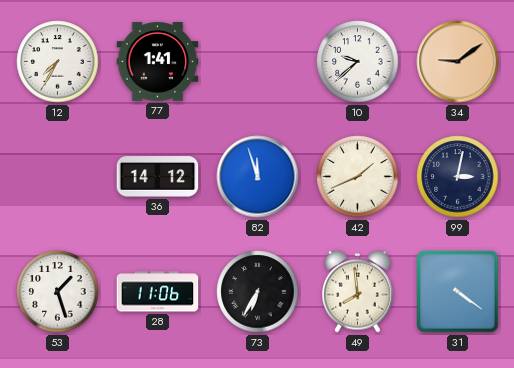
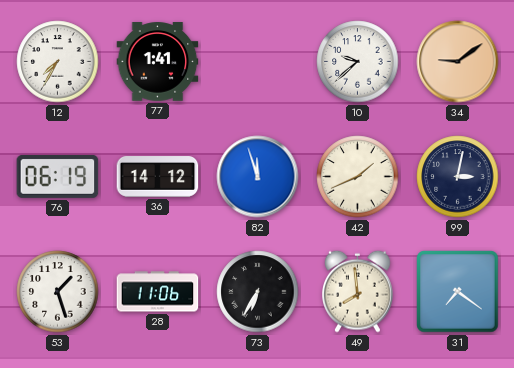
76: none -> 06:19
31: 4:21 -> 7:21
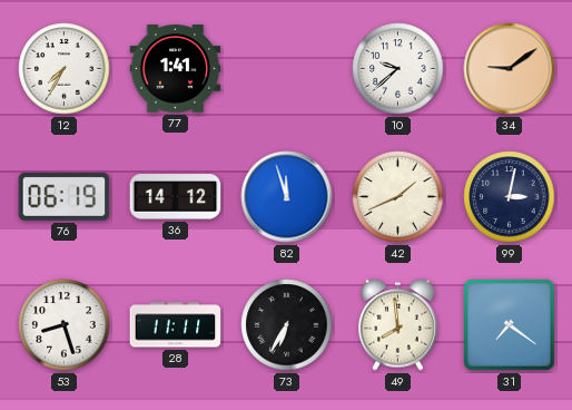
53: 1:27 -> 8:27
28: 11:06 -> 11:11
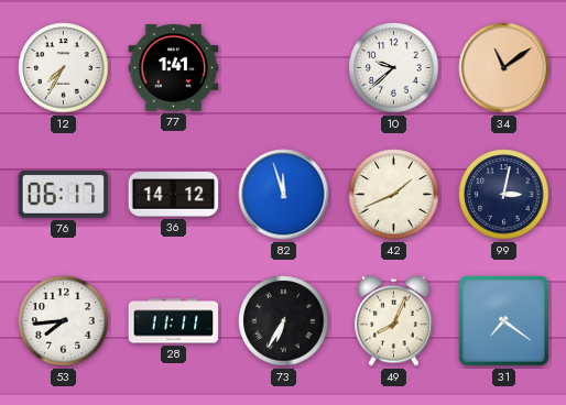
34: 9:09 -> 11:09
76: 06:19 -> 06:17
53: 8:27 -> 7:44
49: 7:59 -> 8:04
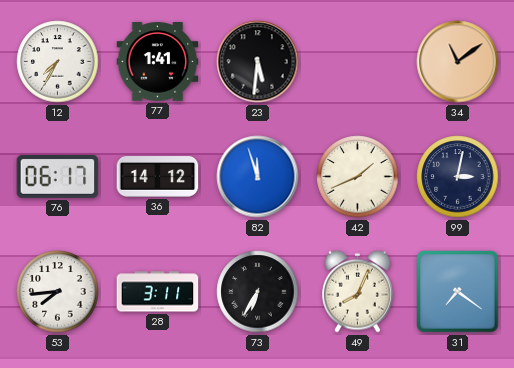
23: none -> 5:31
10: 9:38 -> none
28: 11:11 -> 3:11
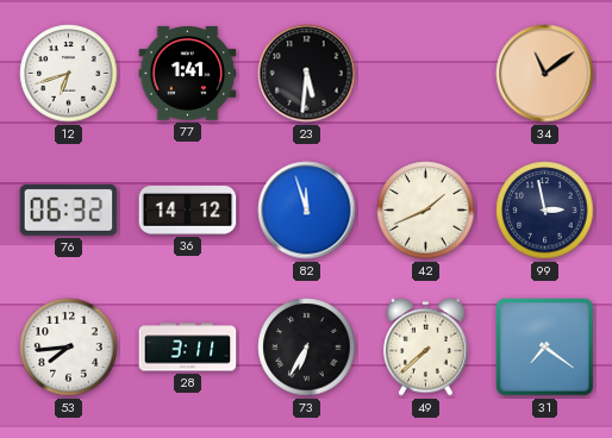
12: 7:35 -> 6:42
76: 06:17 -> 06:32
99: 3:02 -> 2:58
49: 8:04 -> 7:38
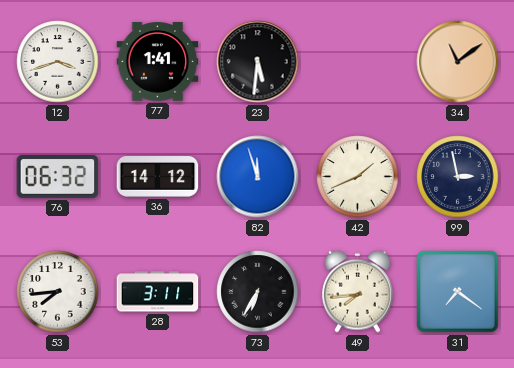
12: 6:42 -> 3:42
49: 7:38 -> 7:44
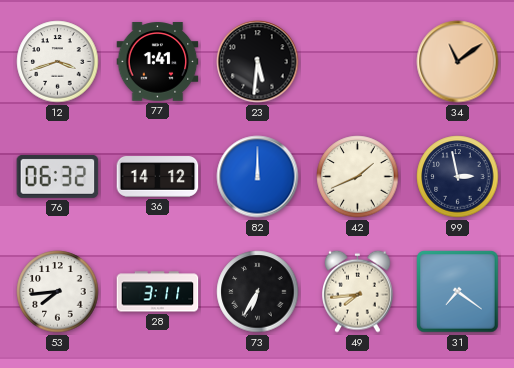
82: 11:57 -> 12:00
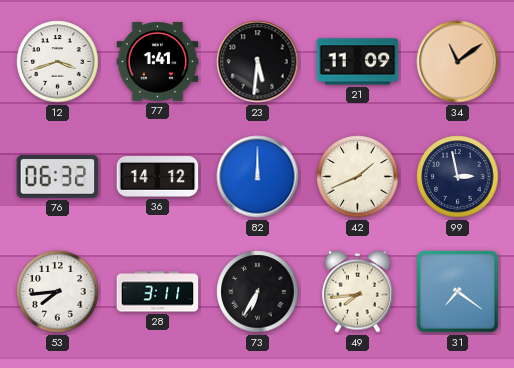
21: none -> 11:09
